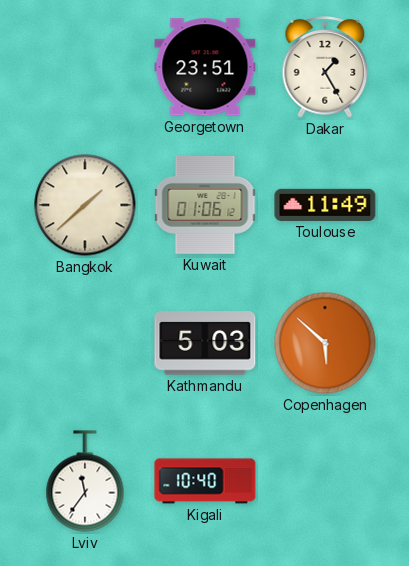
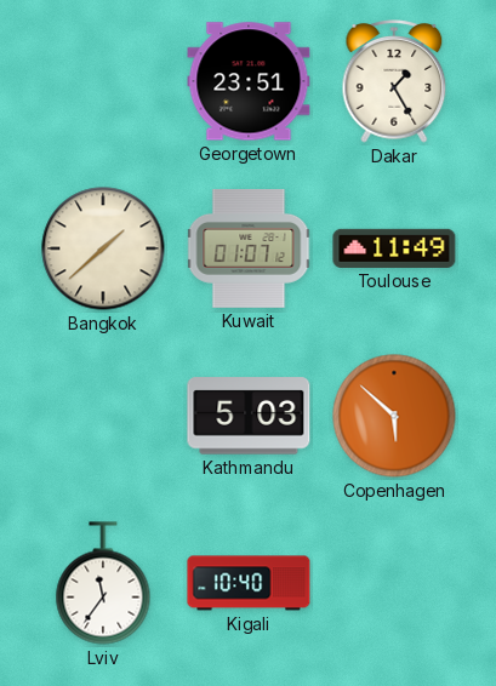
Kuwait: 01:06 -> 01:07
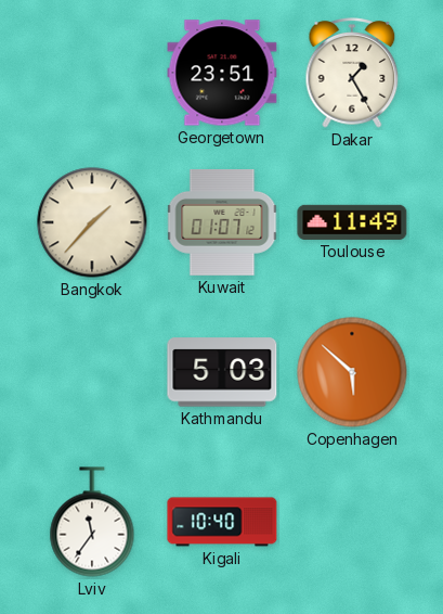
Bangkok: 1:38 -> 1:37
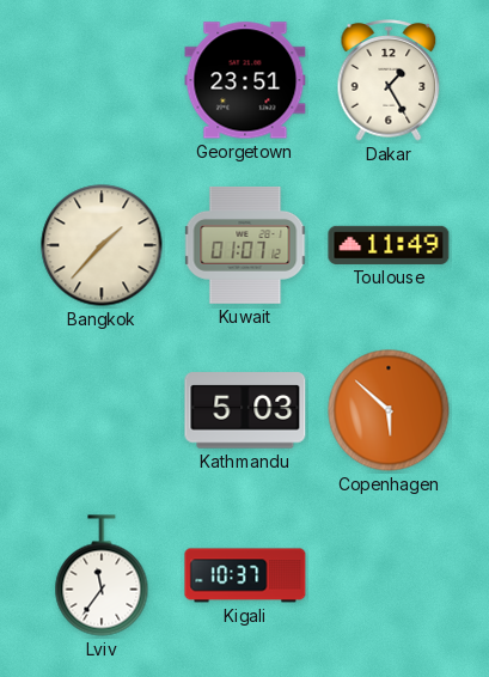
Kigali: 10:40 -> 10:37
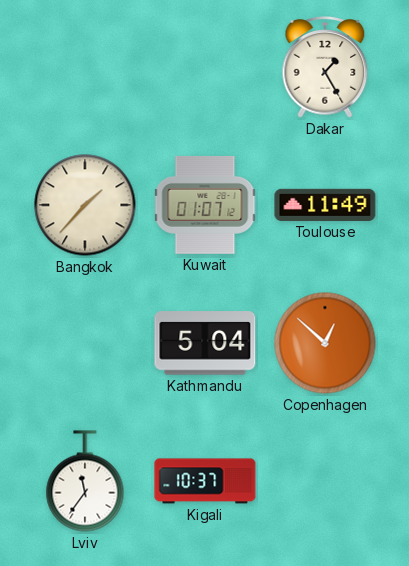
Georgetown: 23:51 -> none
Kathmandu: 5:03 -> 5:04
Copenhagen: 5:52 -> 12:52
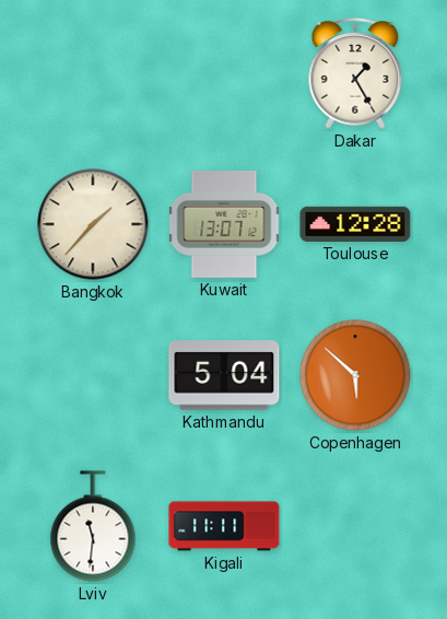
Kuwait: 01:07 -> 13:07
Toulouse: 11:49 -> 12:28
Copenhagen: 12:52 -> 5:52
Lviv: 11:36 -> 11:31
Kigali: 10:37 -> 11:11
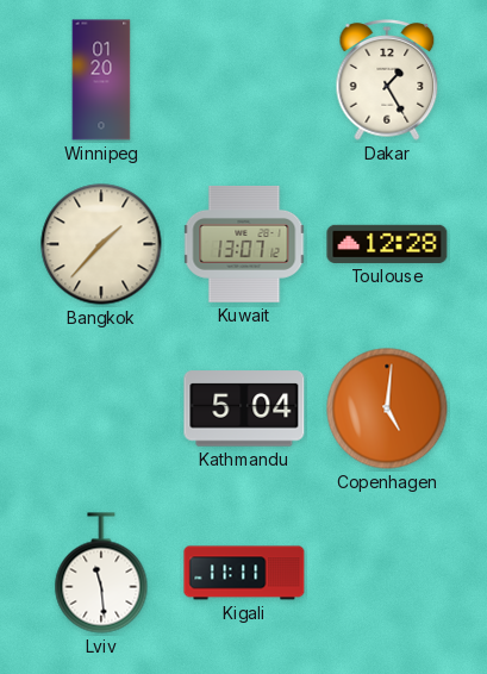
Winnipeg: none -> 01:20
Copenhagen: 5:52 -> 5:01
Lviv: 11:31 -> 11:29
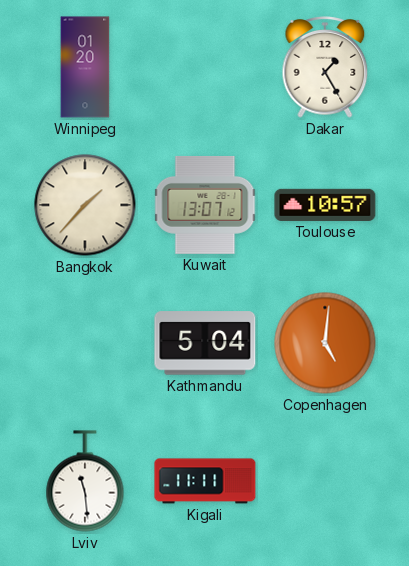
Toulouse: 12:28 -> 10:57
